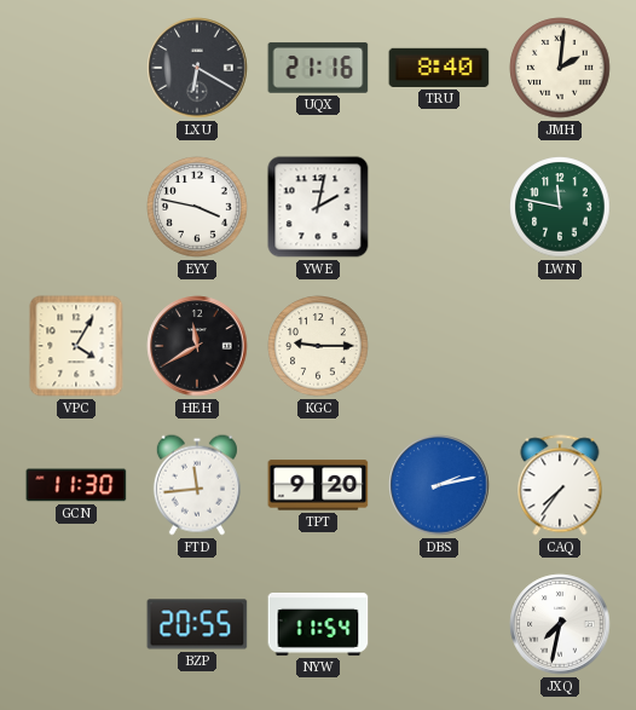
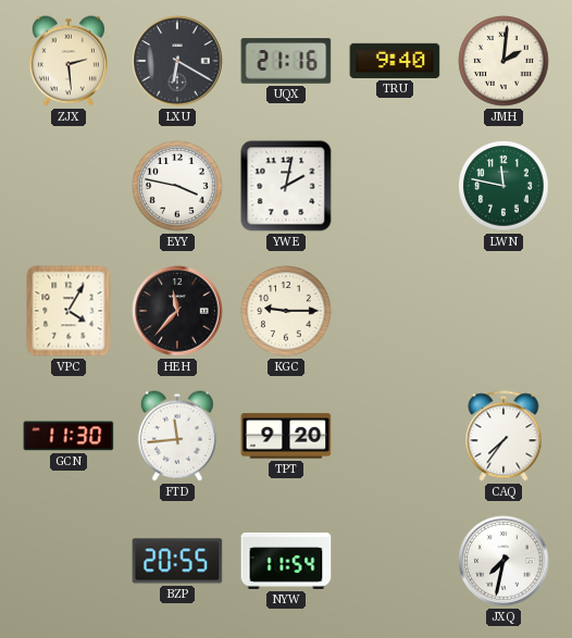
ZJX: none -> 2:29
TRU: 8:40 -> 9:40
HEH: 11:40 -> 11:37
DBS: 2:13 -> none
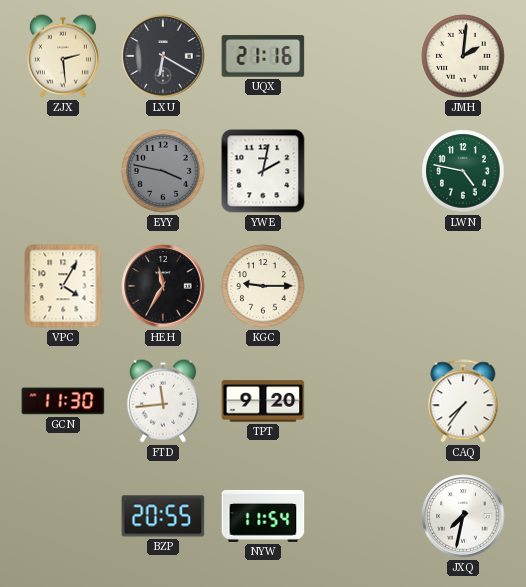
TRU: 9:40 -> none
EYY dial: white -> grey
LWN: 11:47 -> 4:47
HEH: 11:37 -> 11:35
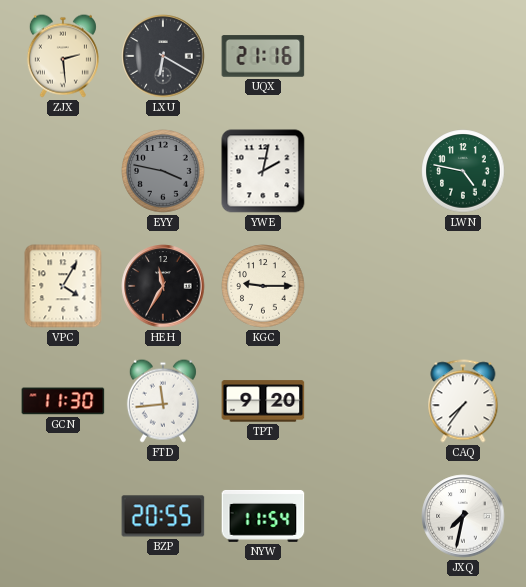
JMH: 2:01 -> none
